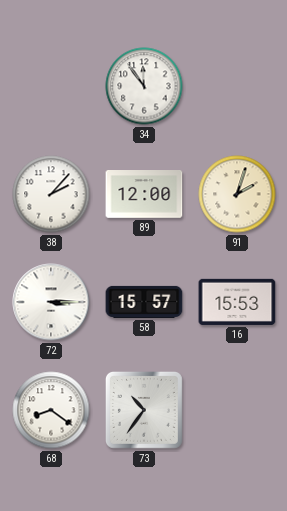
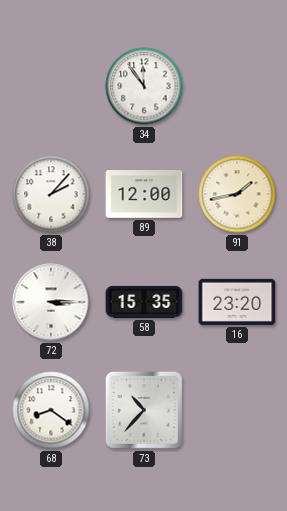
91: 2:03 -> 1:43
58: 15:57 -> 15:35
16: 15:53 -> 23:20
73: 10:36 -> 10:37
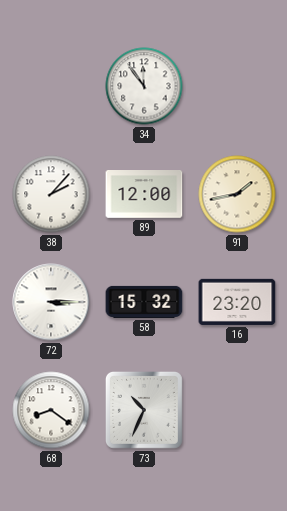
58: 15:35 -> 15:32
73: 10:37 -> 10:34
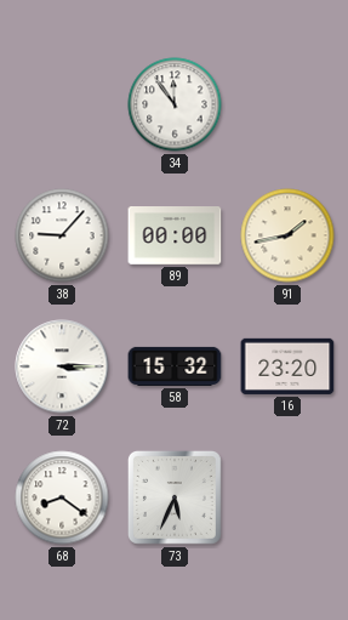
38: 2:07 -> 9:07
89: 12:00 -> 00:00
73: 10:34 -> 5:34
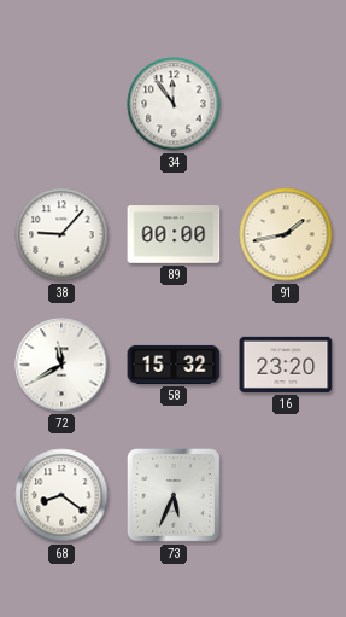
72: 3:15 -> 11:40
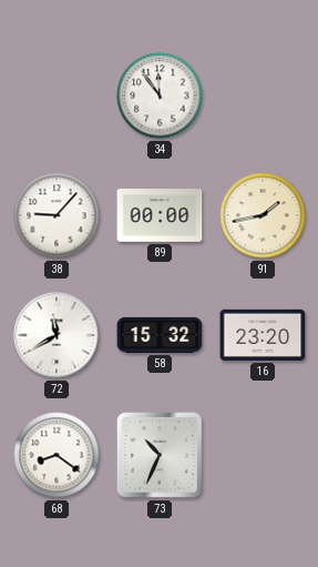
73: 5:34 -> 10:34
